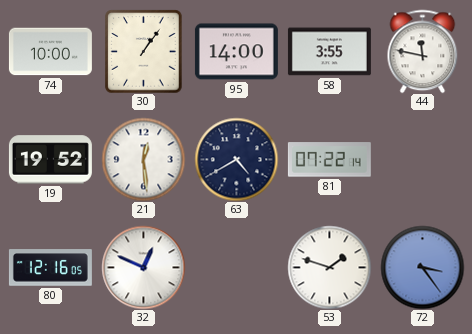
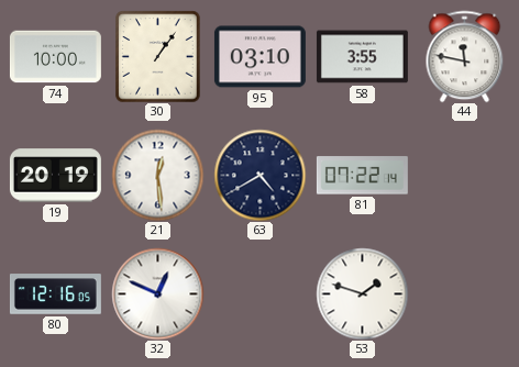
95: 14:00 -> 03:10
19: 19:52 -> 20:19
72: 3:24 -> none
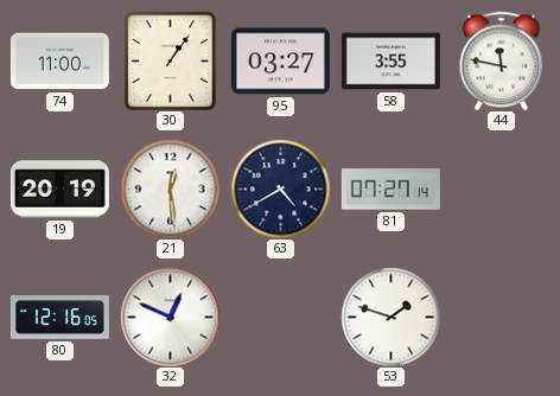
74: 10:00 -> 11:00
95: 03:10 -> 03:27
81: 07:22 -> 07:27
